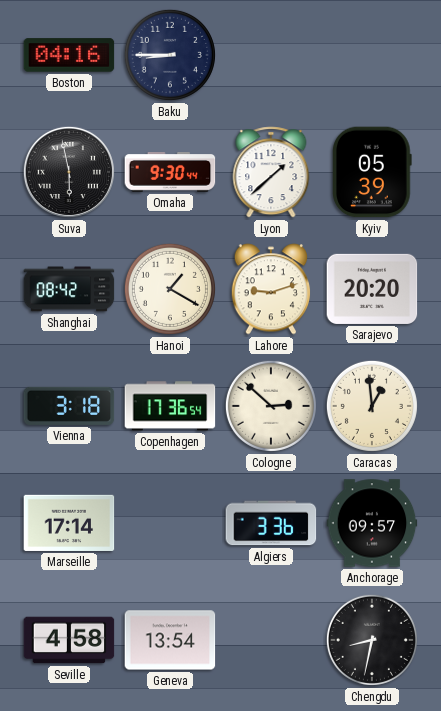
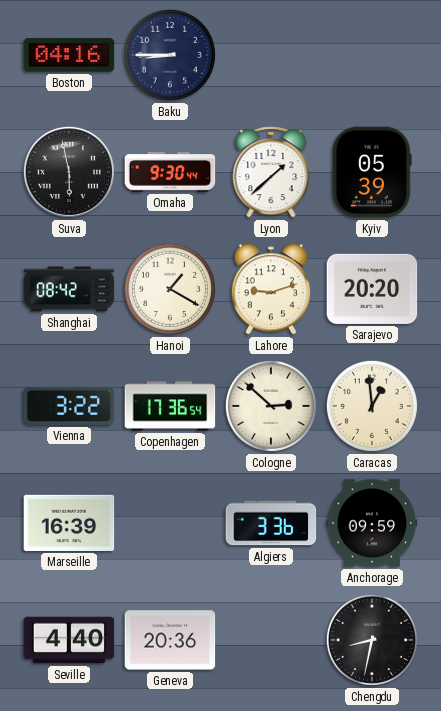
Vienna: 3:18 -> 3:22
Marseille: 17:14 -> 16:39
Anchorage: 09:57 -> 09:59
Seville: 4:58 -> 4:40
Geneva: 13:54 -> 20:36
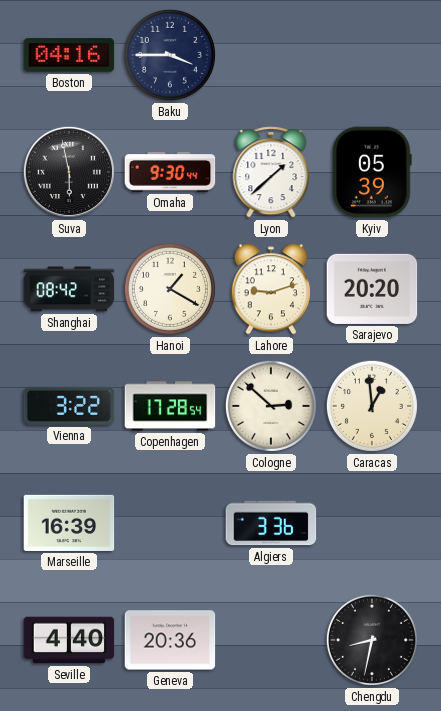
Baku: 8:45 -> 3:45
Copenhagen: 17:36 -> 17:28
Anchorage: 09:59 -> none
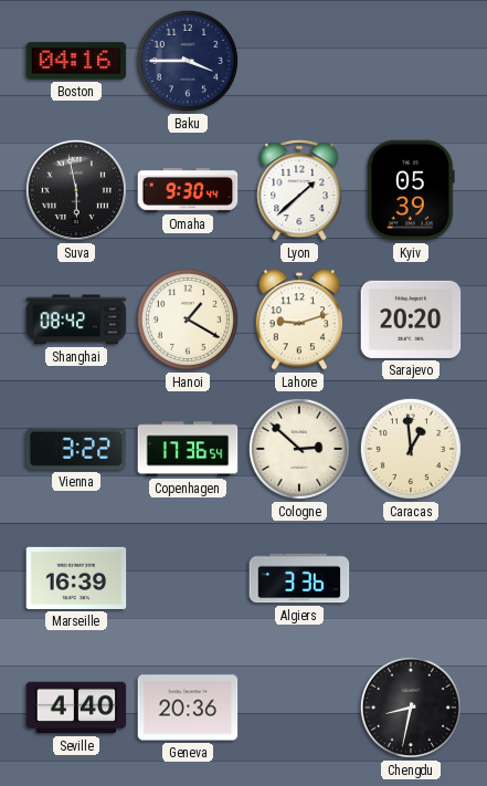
Copenhagen: 17:28 -> 17:36
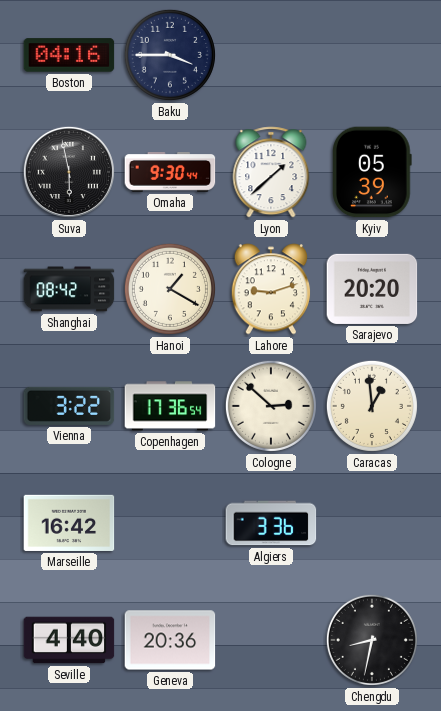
Marseille: 16:39 -> 16:42
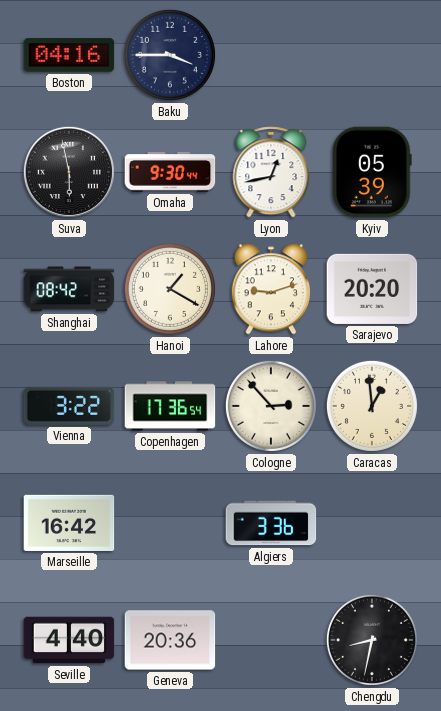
Lyon: 1:38 -> 12:43
Cologne: 2:52 -> 2:53
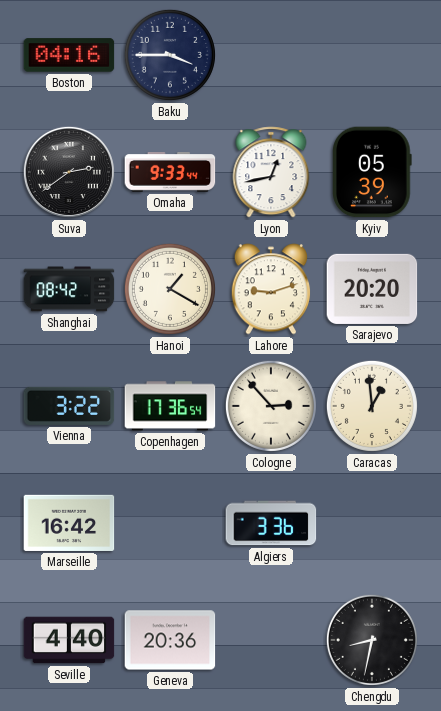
Suva: 5:58 -> 2:39
Omaha: 9:30 -> 9:33
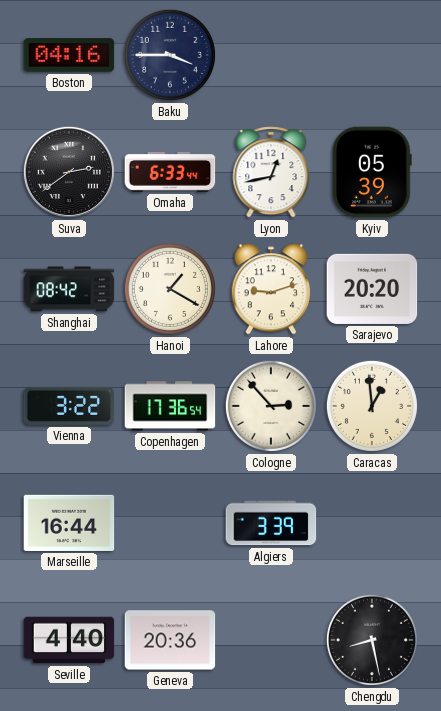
Omaha: 9:33 -> 6:33
Marseille: 16:42 -> 16:44
Algiers: 3:36 -> 3:39
Chengdu: 8:32 -> 8:28
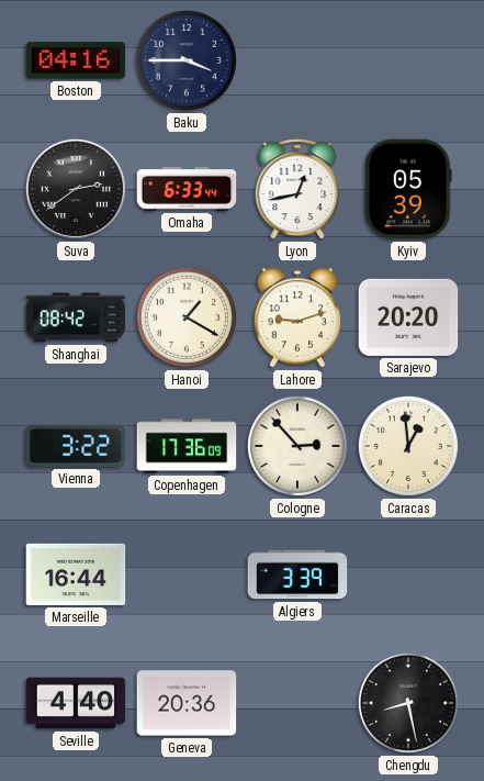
Copenhagen: 17:36:54 -> 17:36:09
